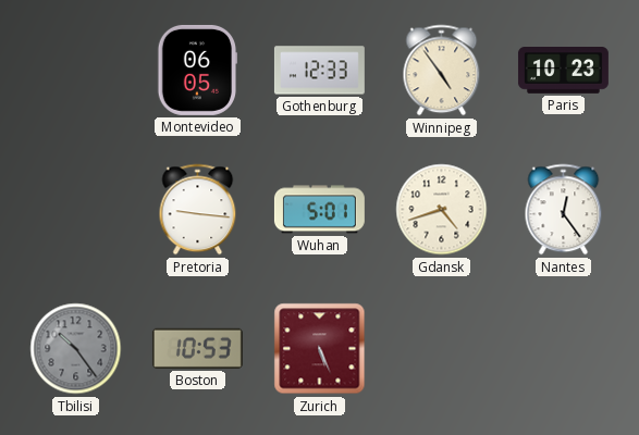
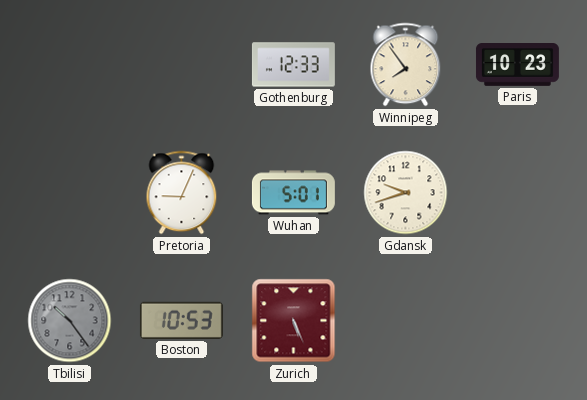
Montevideo: 06:05 -> none
Winnipeg: 4:54 -> 7:54
Pretoria: 9:16 -> 9:04
Gdansk: 4:42 -> 9:42
Nantes: 12:24 -> none
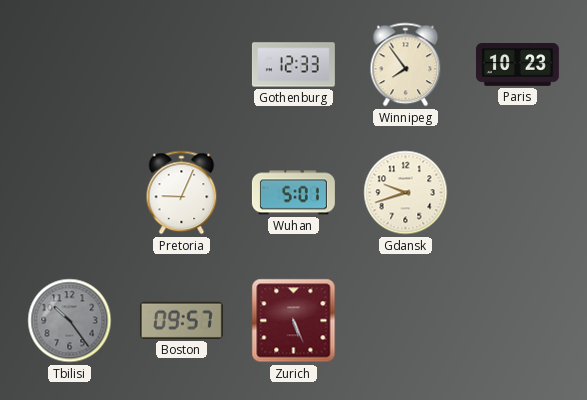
Boston: 10:53 -> 09:57
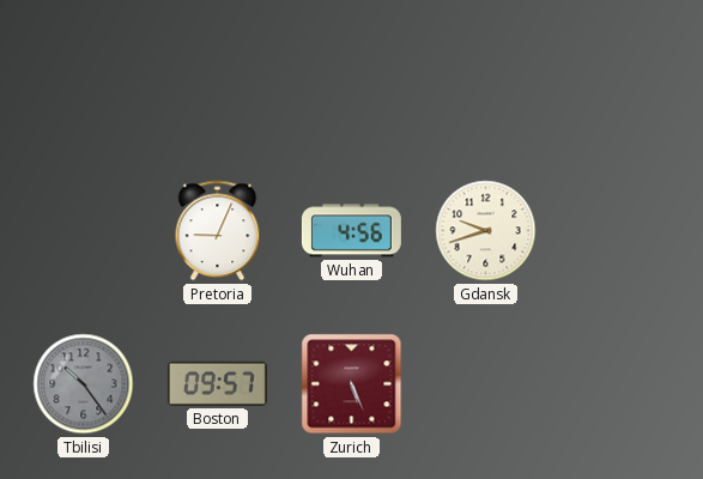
Gothenburg: 12:33 -> none
Winnipeg: 7:54 -> none
Paris: 10:23 -> none
Wuhan: 5:01 -> 4:56
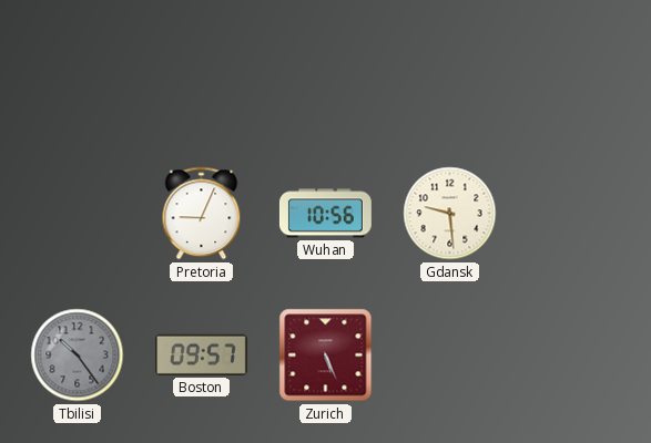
Wuhan: 4:56 -> 10:56
Gdansk: 9:42 -> 9:29
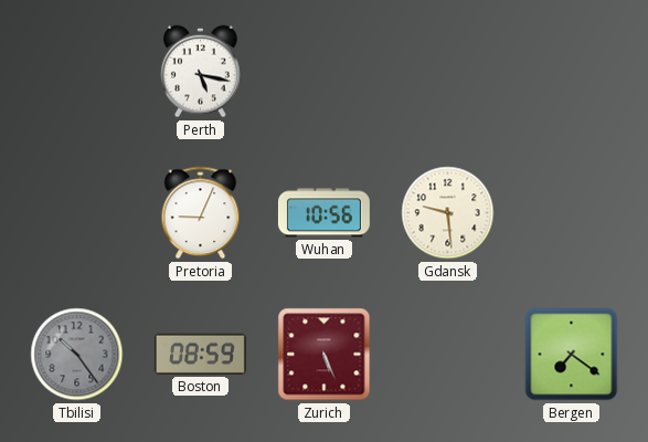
Perth: none -> 5:17
Boston: 09:57 -> 08:59
Bergen: none -> 7:21
